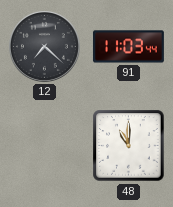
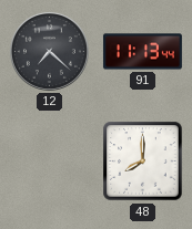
91: 11:03 -> 11:13
48: 11:00 -> 8:00
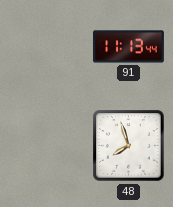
12: 7:22 -> none
48: 8:00 -> 7:57
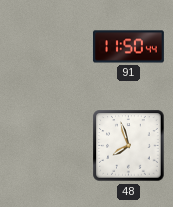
91: 11:13 -> 11:50
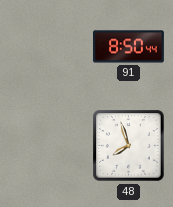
91: 11:50 -> 8:50
